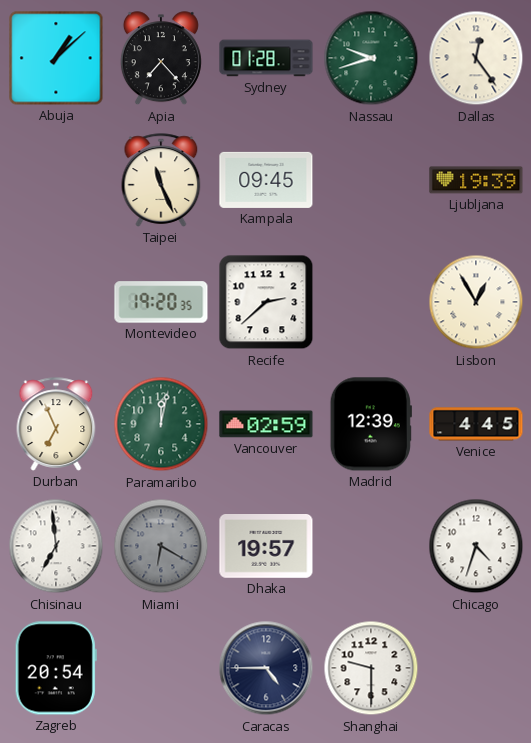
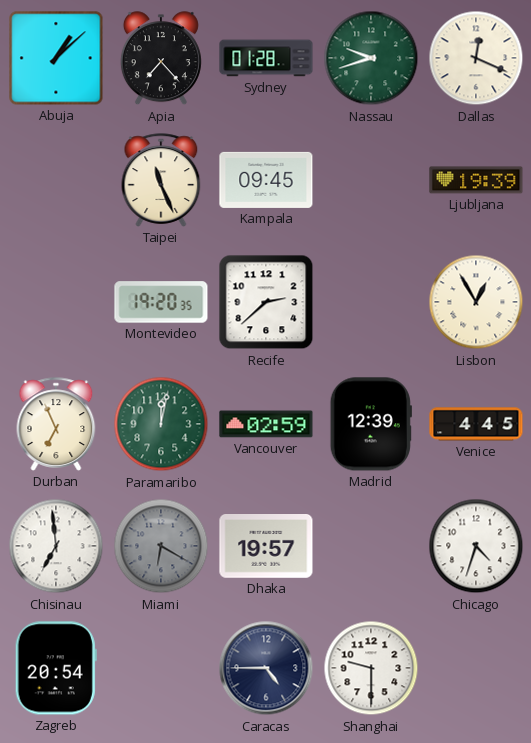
Dallas: 12:24 -> 12:19
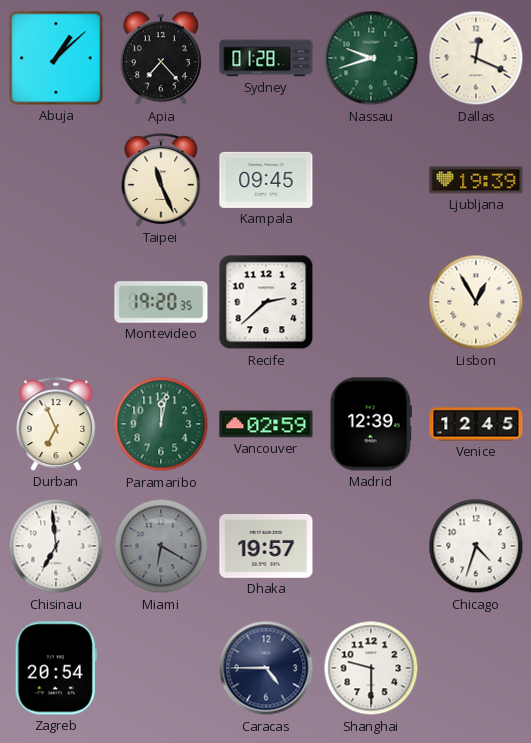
Venice: 4:45 -> 12:45
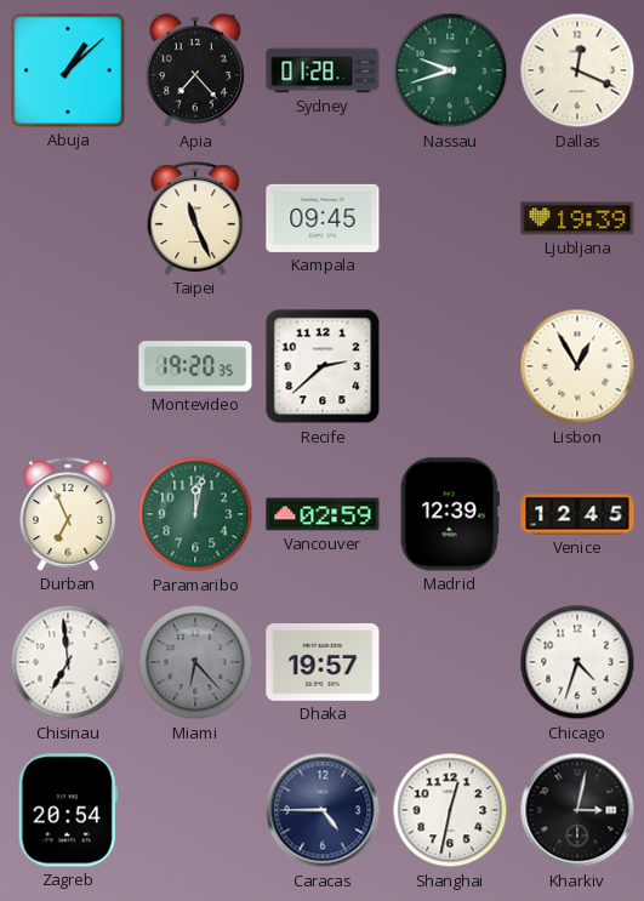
Miami: 6:20 -> 6:23
Shanghai: 9:30 -> 12:32
Kharkiv: none -> 3:02
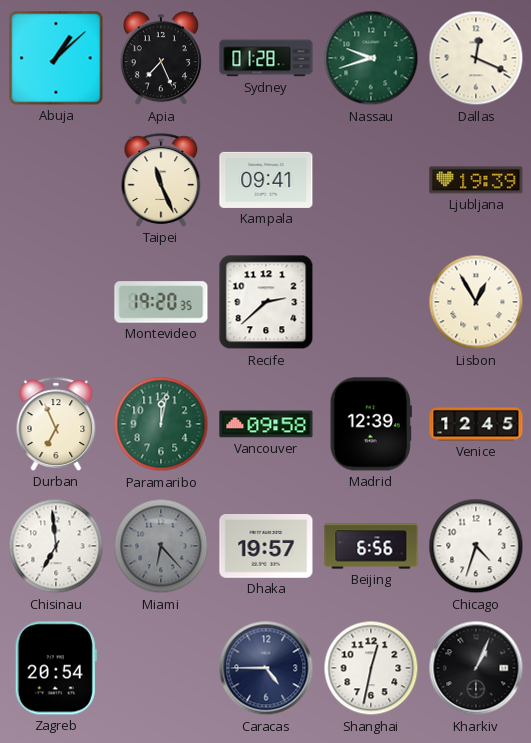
Apia: 7:23 -> 7:26
Kampala: 09:45 -> 09:41
Vancouver: 02:59 -> 09:58
Beijing: none -> 6:56
Kharkiv: 3:02 -> 1:04
